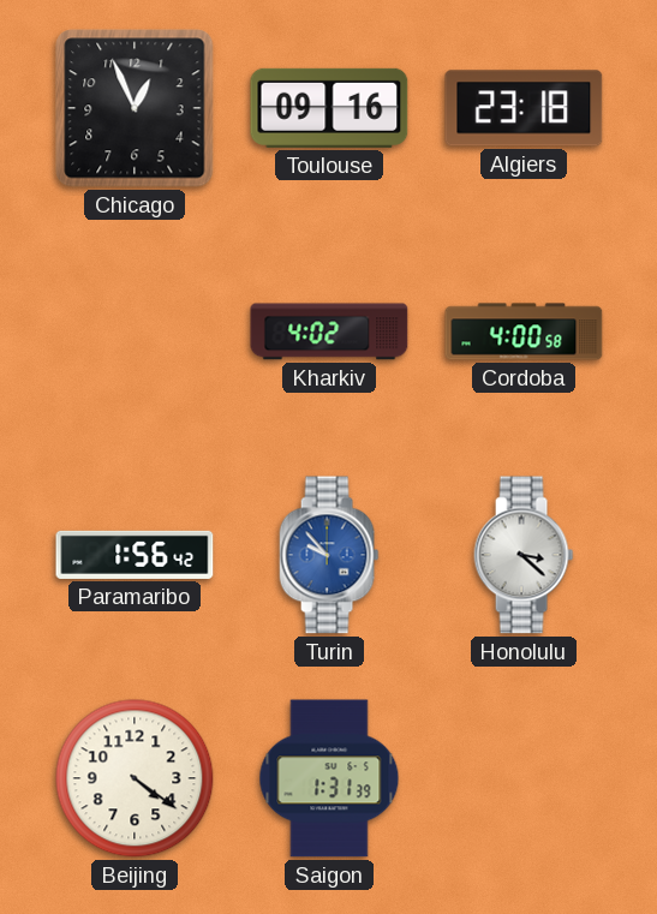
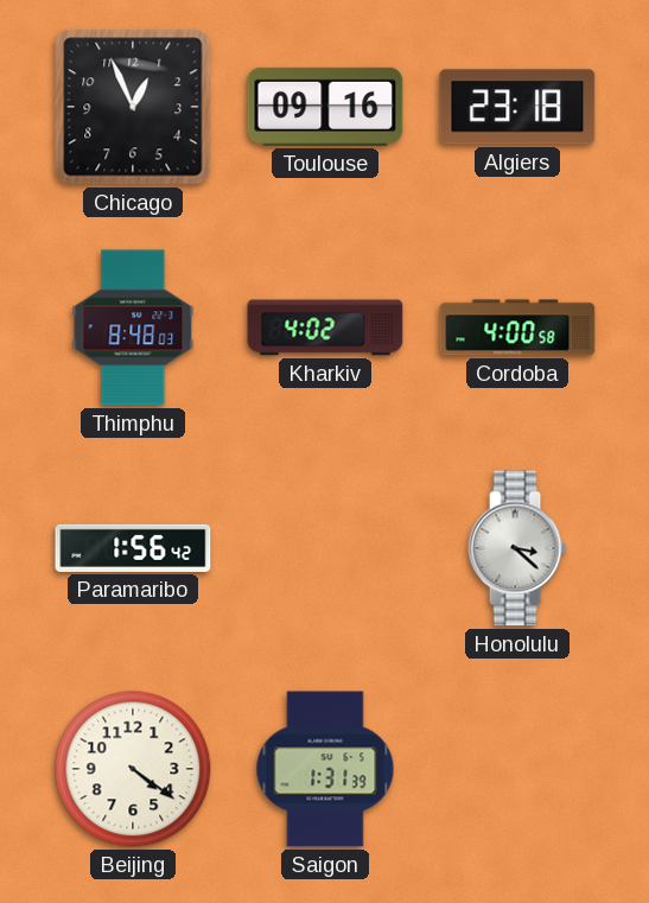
Thimphu: none -> 8:48
Turin: 9:53 -> none
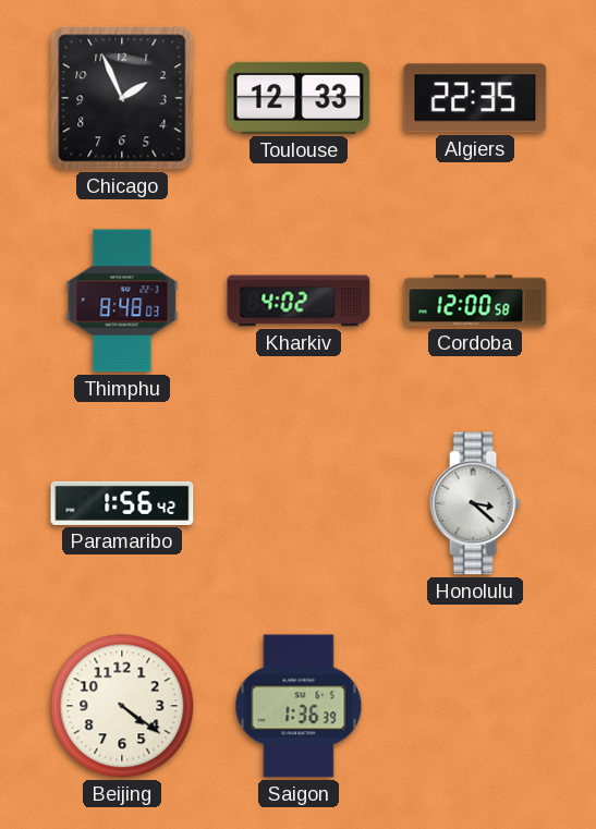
Chicago: 12:56 -> 1:56
Toulouse: 09:16 -> 12:33
Algiers: 23:18 -> 22:35
Cordoba: 4:00 -> 12:00
Saigon: 1:31 -> 1:36
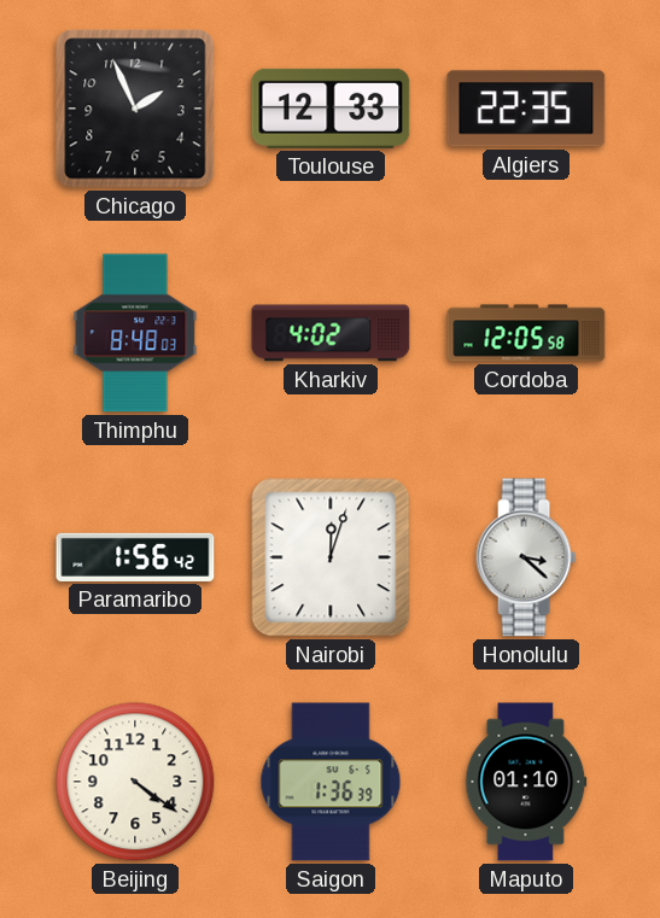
Cordoba: 12:00 -> 12:05
Nairobi: none -> 12:03
Maputo: none -> 01:10
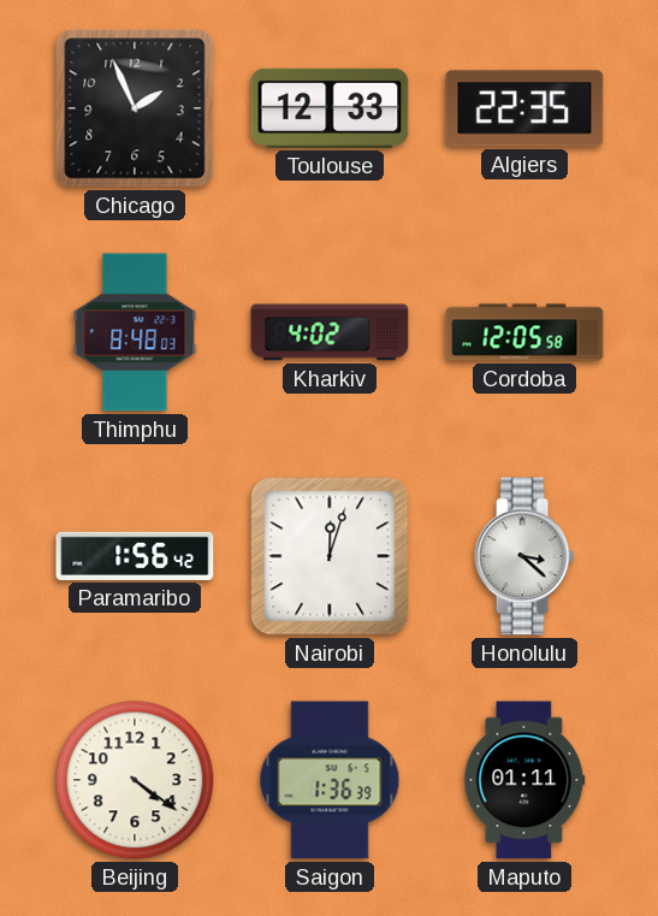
Maputo: 01:10 -> 01:11
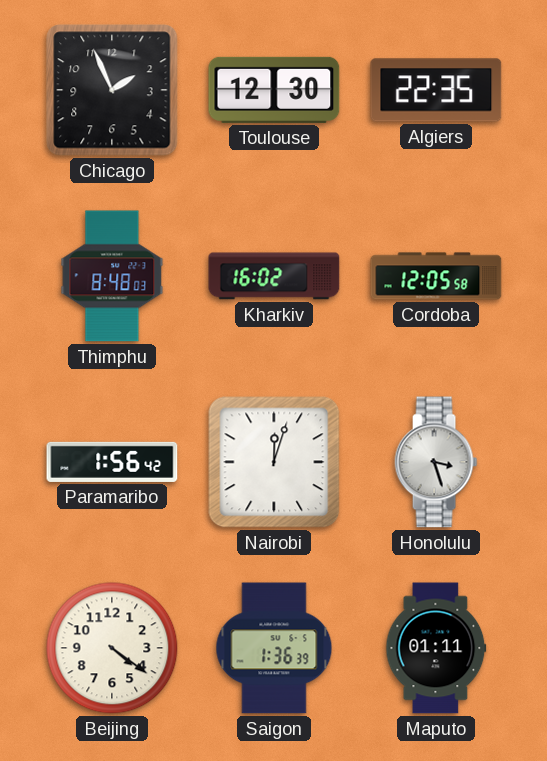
Toulouse: 12:33 -> 12:30
Kharkiv: 4:02 -> 16:02
Honolulu: 3:22 -> 3:27
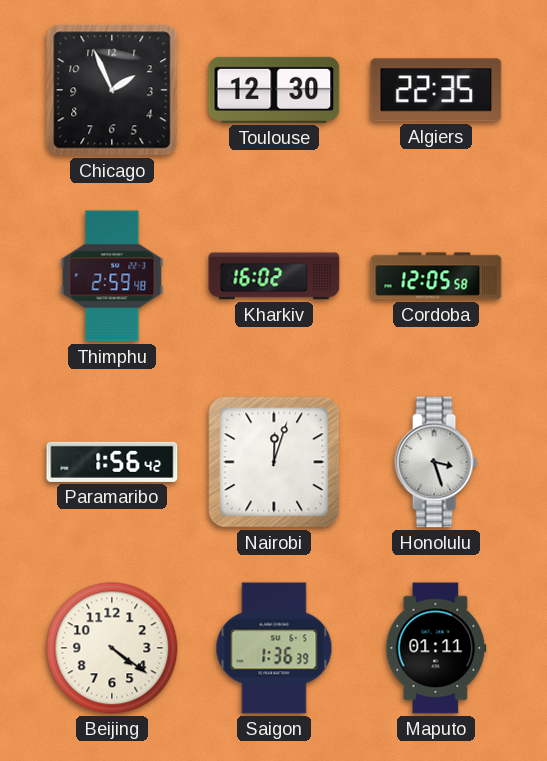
Thimphu: 8:48 -> 2:59
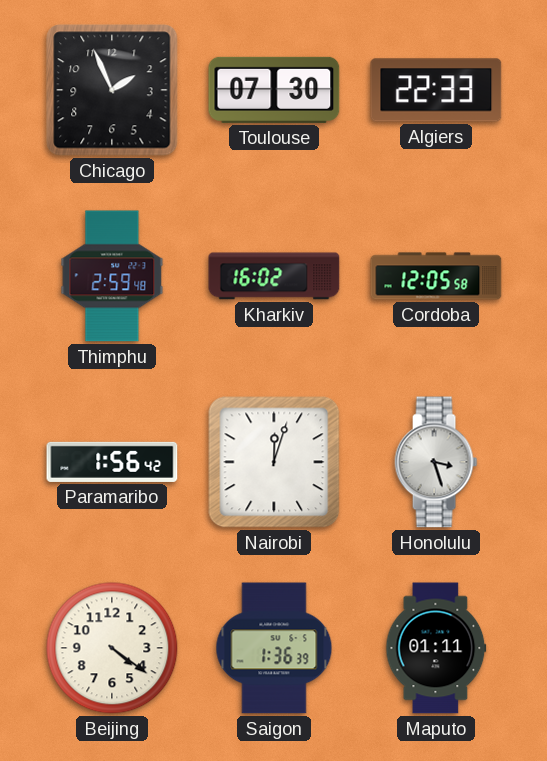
Toulouse: 12:30 -> 07:30
Algiers: 22:35 -> 22:33
